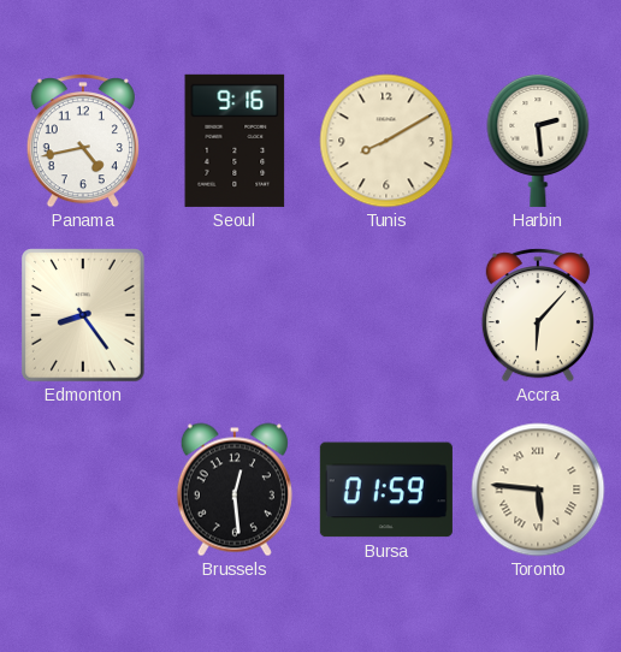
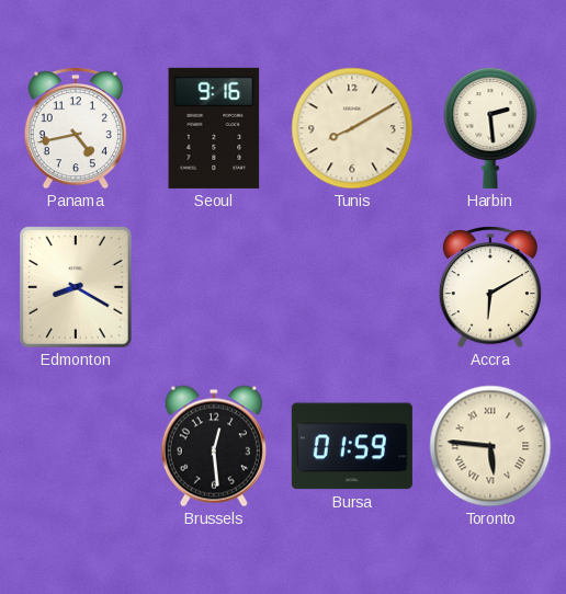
Edmonton: 8:24 -> 8:20
Accra: 6:07 -> 6:10
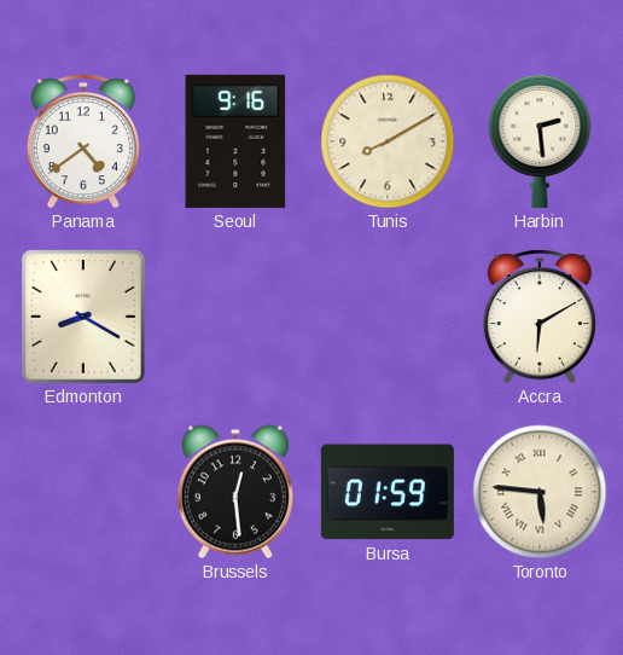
Panama: 4:43 -> 4:39
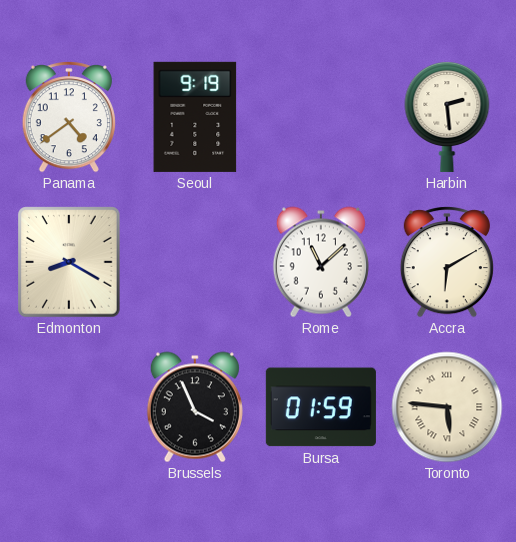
Seoul: 9:16 -> 9:19
Tunis: 8:10 -> none
Rome: none -> 11:08
Brussels: 12:29 -> 3:56
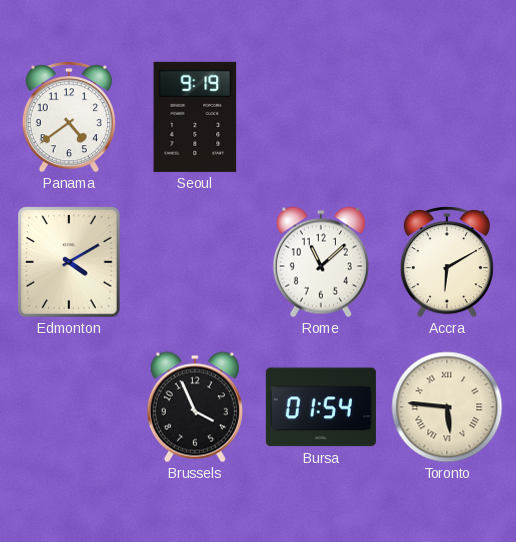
Harbin: 2:29 -> none
Edmonton: 8:20 -> 4:10
Bursa: 01:59 -> 01:54
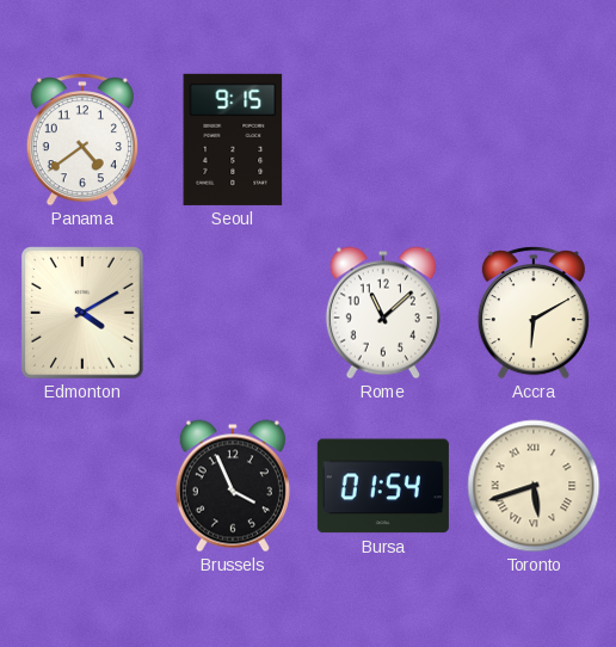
Seoul: 9:19 -> 9:15
Toronto: 5:46 -> 5:42
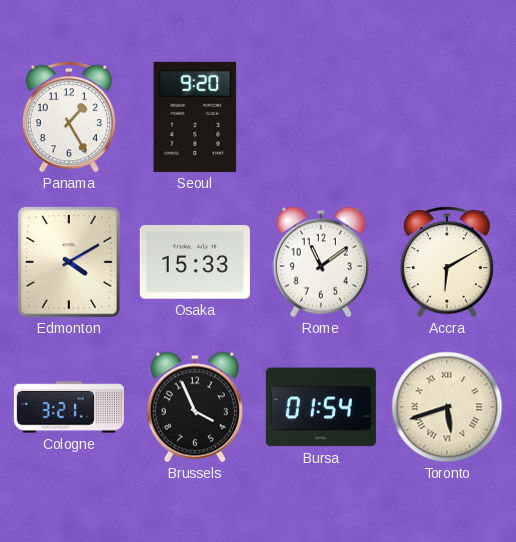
Panama: 4:39 -> 1:25
Seoul: 9:15 -> 9:20
Osaka: none -> 15:33
Rome: 11:08 -> 11:09
Cologne: none -> 3:21
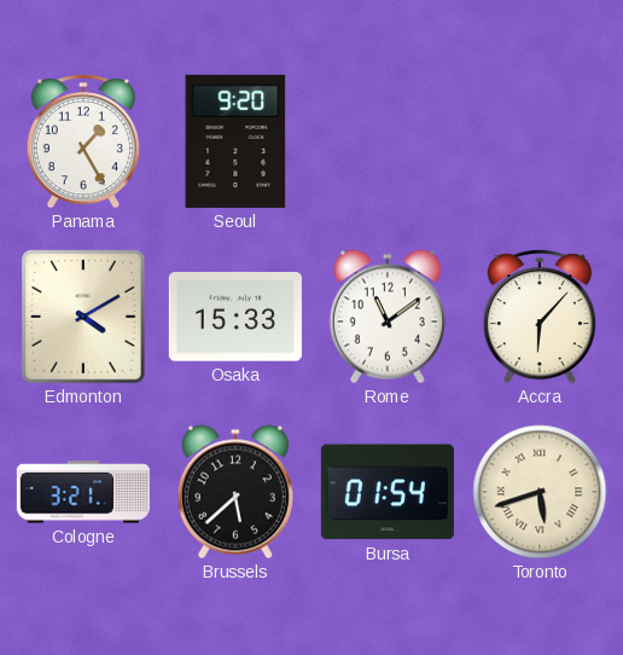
Accra: 6:10 -> 6:07
Brussels: 3:56 -> 5:38
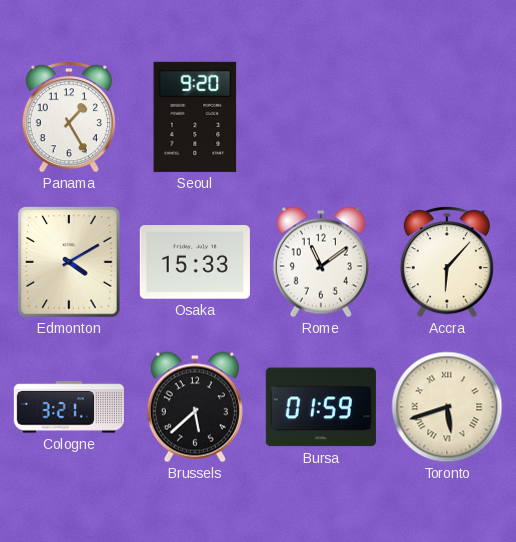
Bursa: 01:54 -> 01:59
